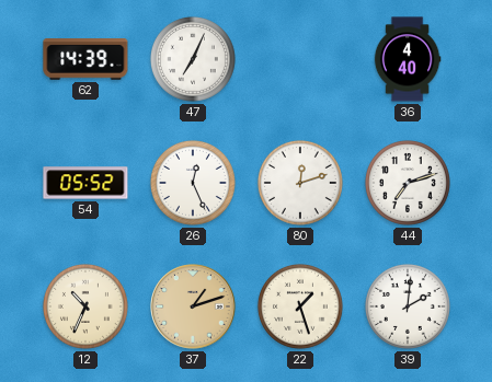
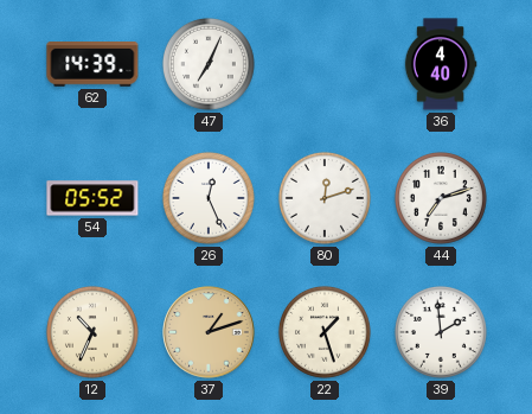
39: 2:01 -> 1:59
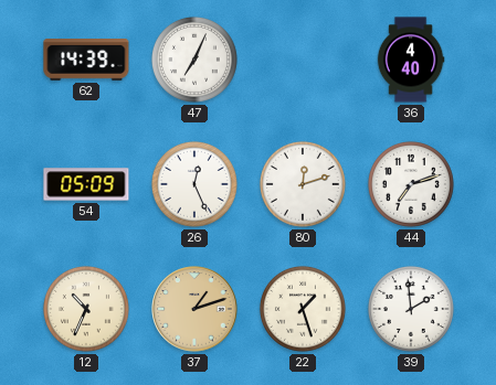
54: 05:52 -> 05:09
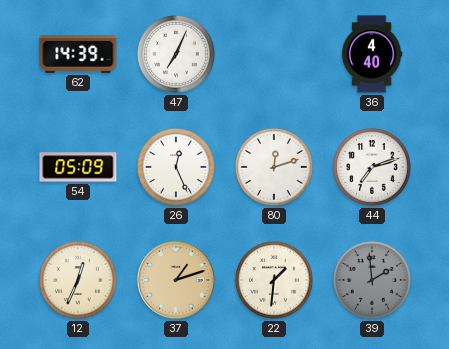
12: 10:34 -> 12:34
22: 1:27 -> 1:31
39 dial: white -> grey
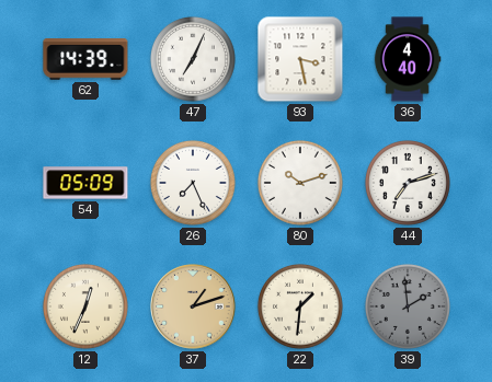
93: none -> 3:28
26: 12:26 -> 7:26
80: 12:12 -> 10:12
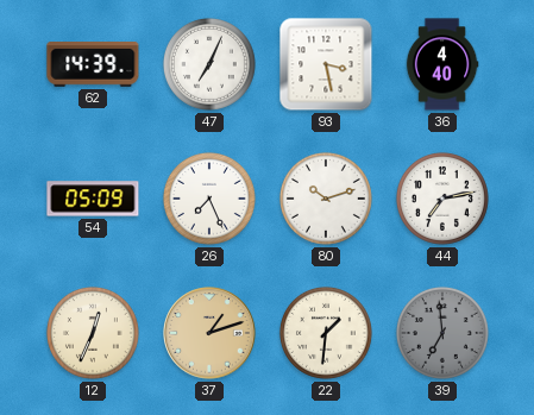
44: 7:12 -> 7:13
39: 1:59 -> 6:59
